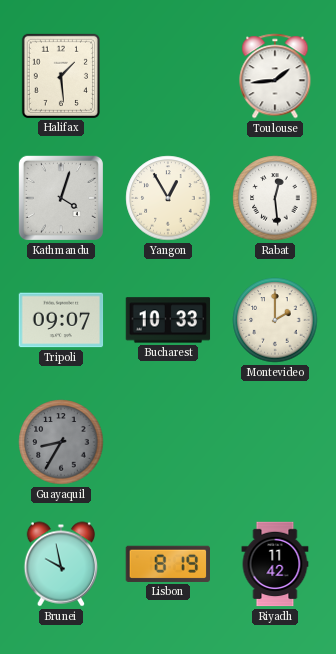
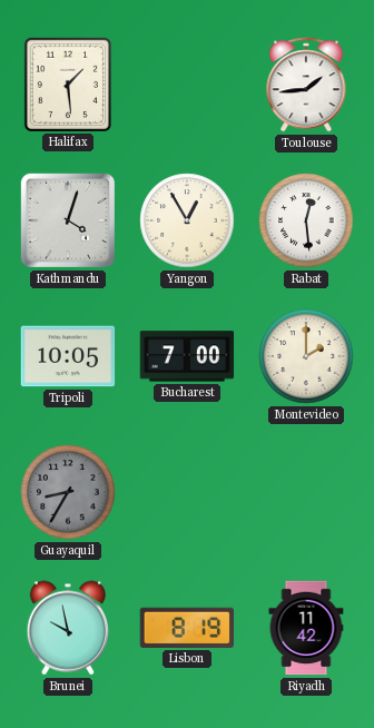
Tripoli: 09:07 -> 10:05
Bucharest: 10:33 -> 7:00
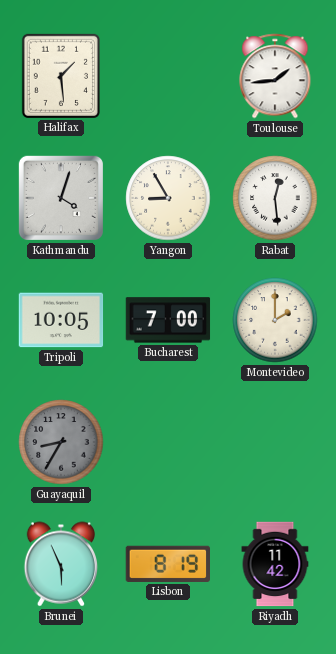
Yangon: 12:55 -> 8:55
Brunei: 9:58 -> 5:56
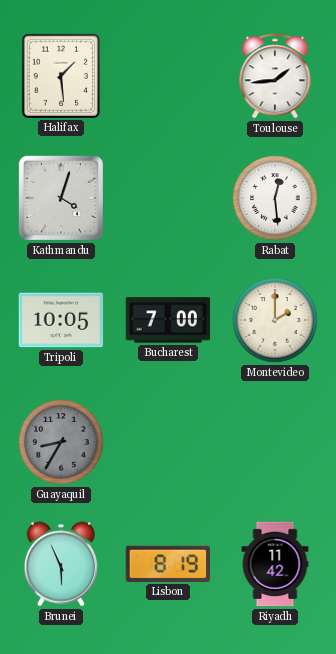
Yangon: 8:55 -> none
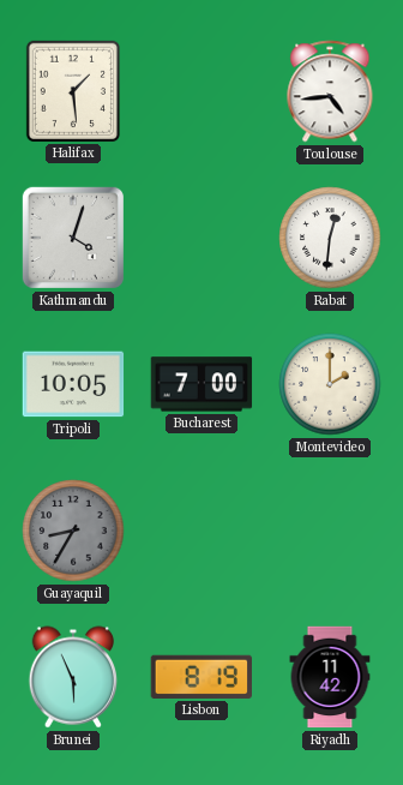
Toulouse: 1:44 -> 4:44
Rabat: 12:29 -> 12:31
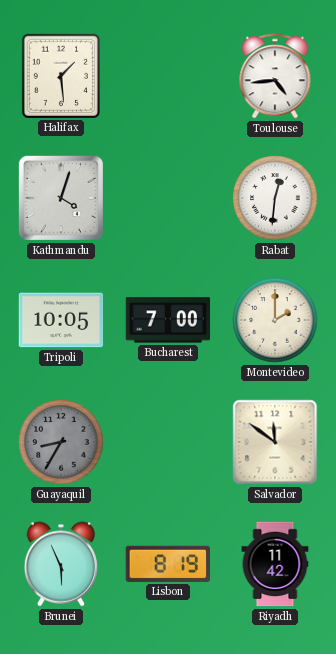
Salvador: none -> 11:51
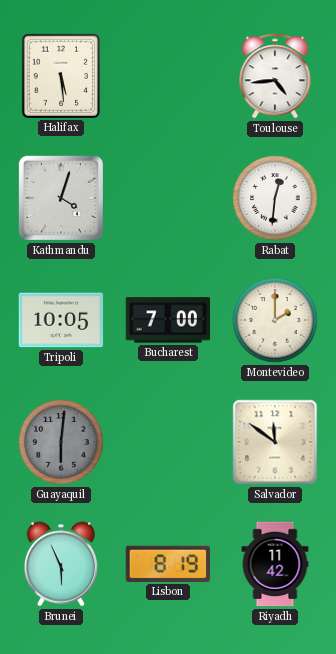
Halifax: 1:29 -> 5:29
Guayaquil: 8:35 -> 6:01
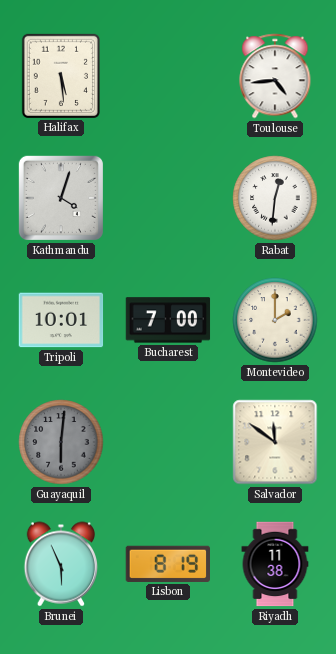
Tripoli: 10:05 -> 10:01
Riyadh: 11:42 -> 11:38
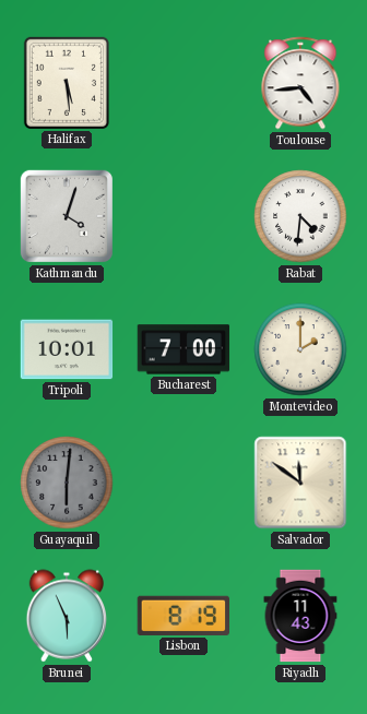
Rabat: 12:31 -> 4:31
Riyadh: 11:38 -> 11:43
